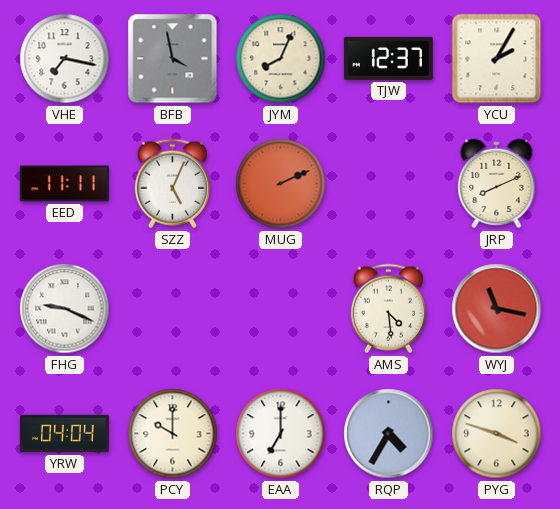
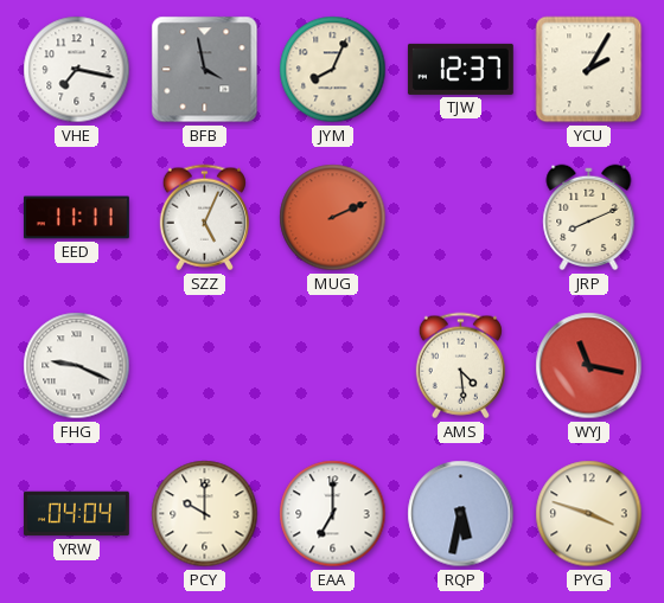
RQP: 4:35 -> 5:32
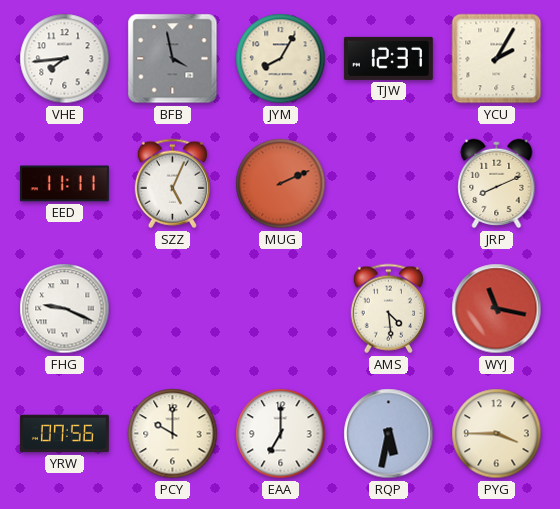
VHE: 7:17 -> 7:44
JYM: 8:04 -> 8:05
YRW: 04:04 -> 07:56
PYG: 3:48 -> 3:45
